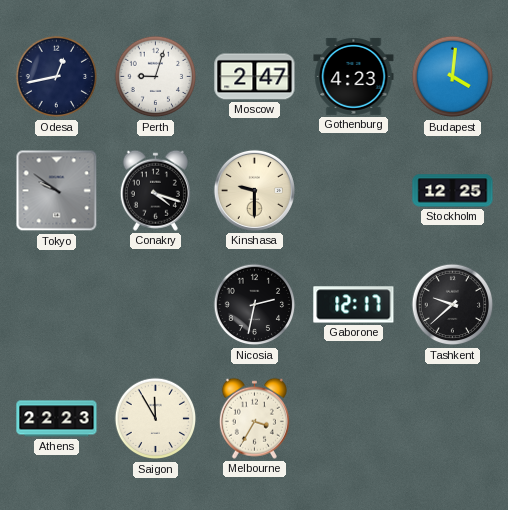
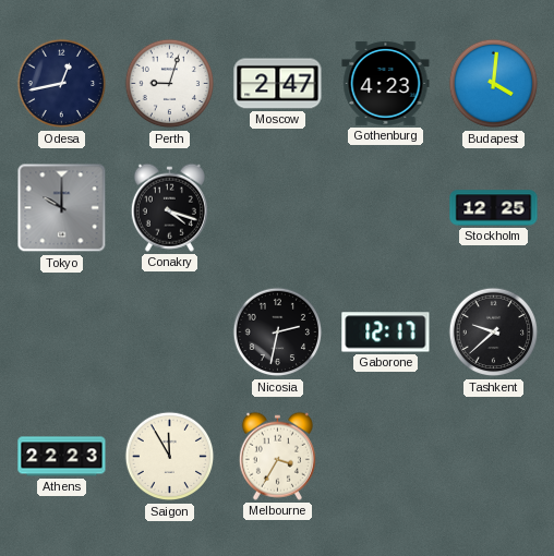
Tokyo: 9:51 -> 10:00
Kinshasa: 9:30 -> none
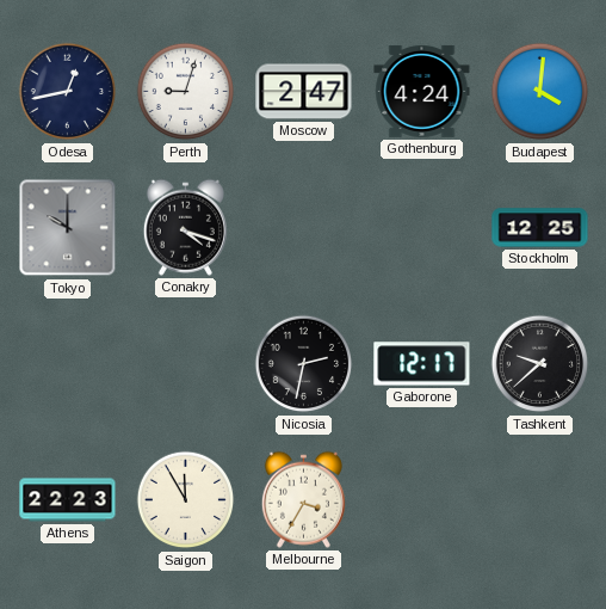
Gothenburg: 4:23 -> 4:24
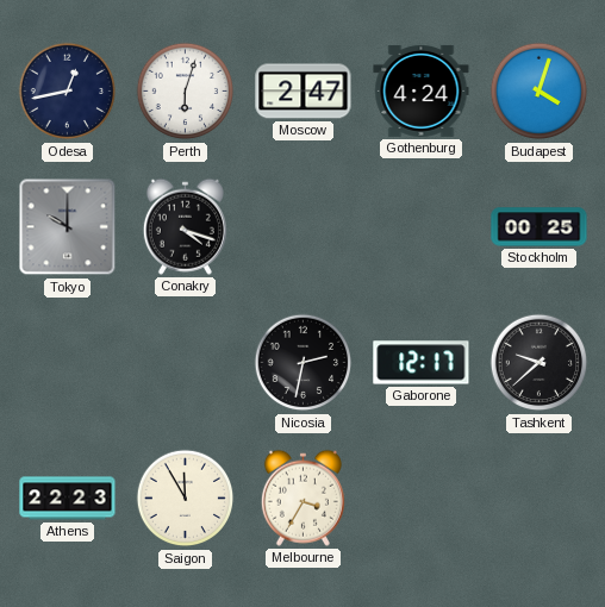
Perth: 9:03 -> 6:03
Budapest: 4:01 -> 4:03
Stockholm: 12:25 -> 00:25
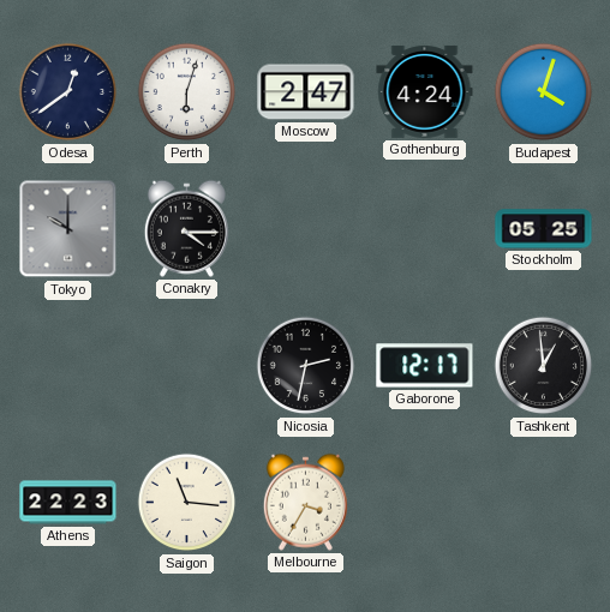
Odesa: 12:43 -> 12:39
Conakry: 4:18 -> 4:15
Stockholm: 00:25 -> 05:25
Tashkent: 9:38 -> 12:59
Saigon: 11:55 -> 11:16
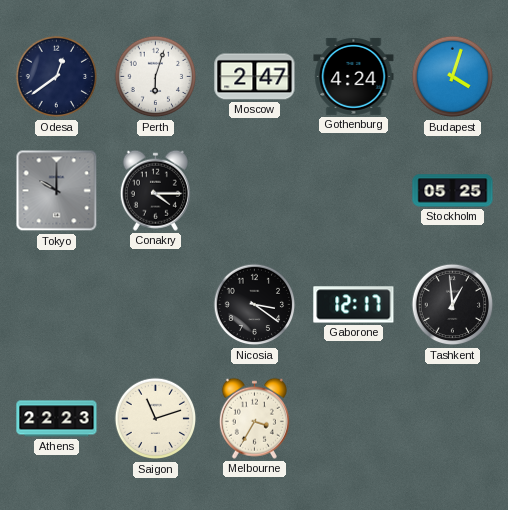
Nicosia: 2:32 -> 3:21
Saigon: 11:16 -> 11:12
